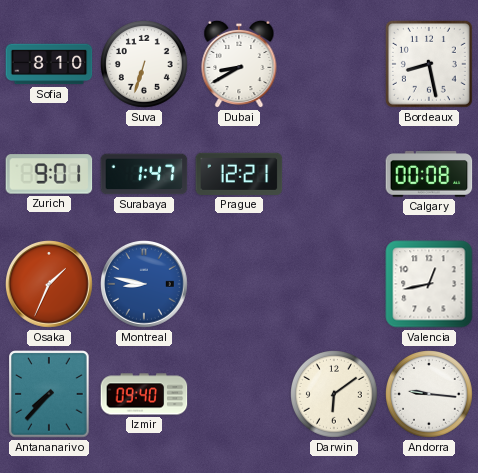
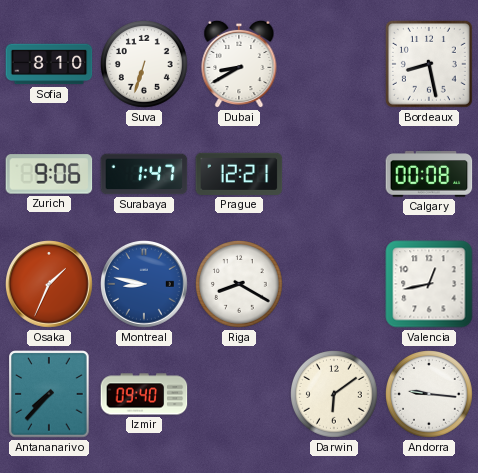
Zurich: 9:01 -> 9:06
Riga: none -> 8:20
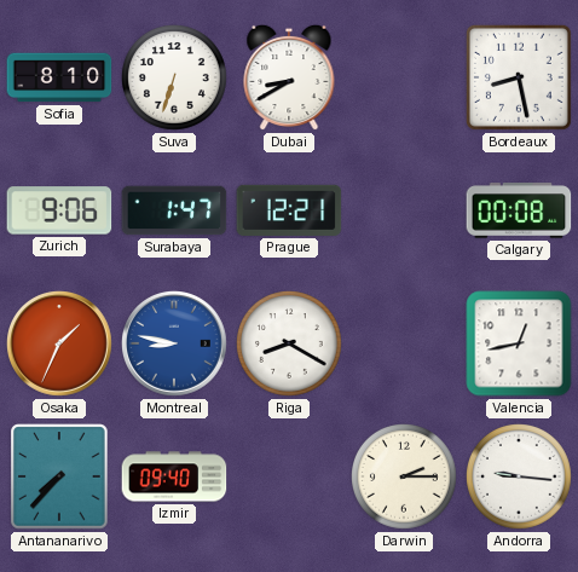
Darwin: 6:09 -> 2:15
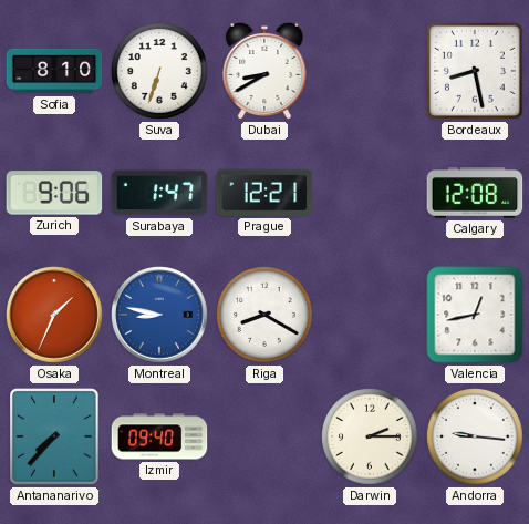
Calgary: 00:08 -> 12:08
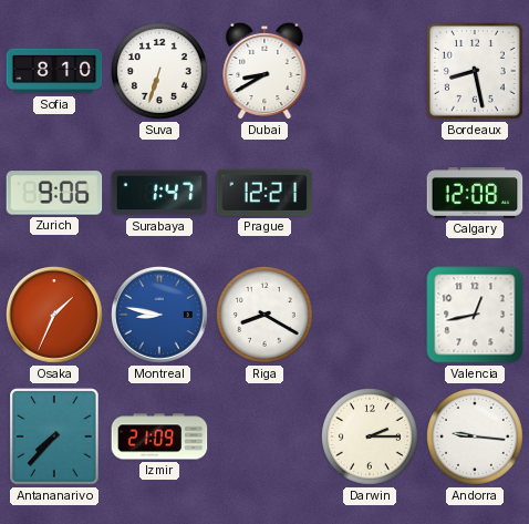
Izmir: 09:40 -> 21:09
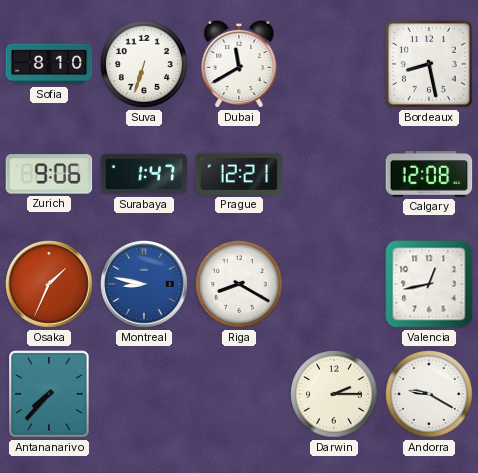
Dubai: 8:40 -> 11:40
Izmir: 21:09 -> none
Andorra: 9:16 -> 9:20
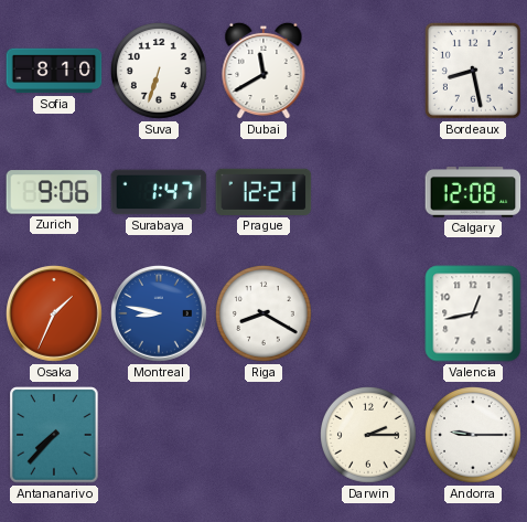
Andorra: 9:20 -> 9:15
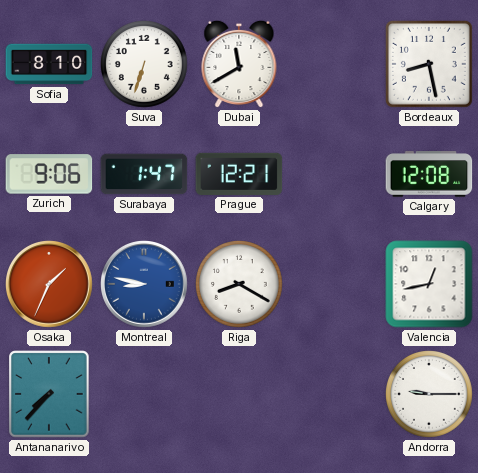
Darwin: 2:15 -> none
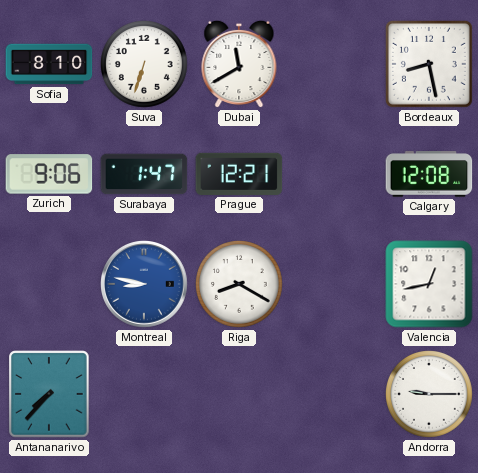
Osaka: 1:34 -> none
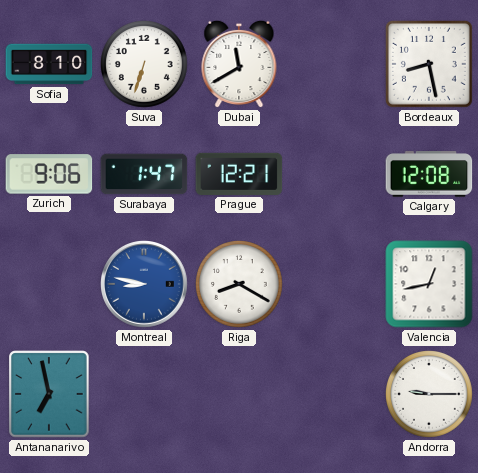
Antananarivo: 7:37 -> 6:58
